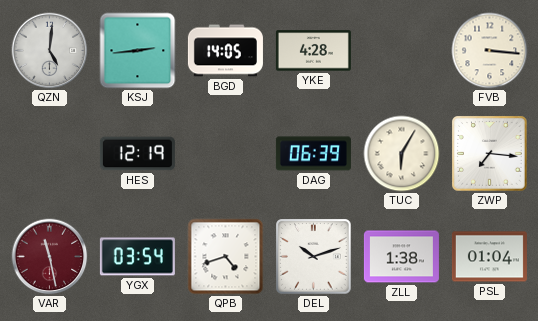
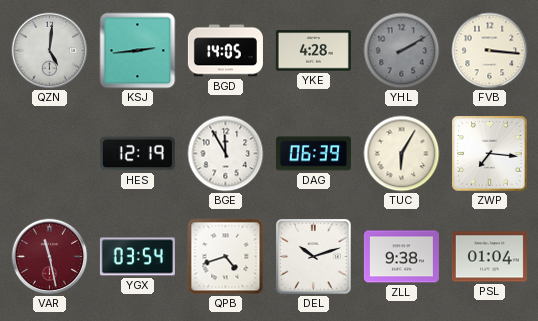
YHL: none -> 2:10
BGE: none -> 11:55
ZLL: 1:38 -> 9:38
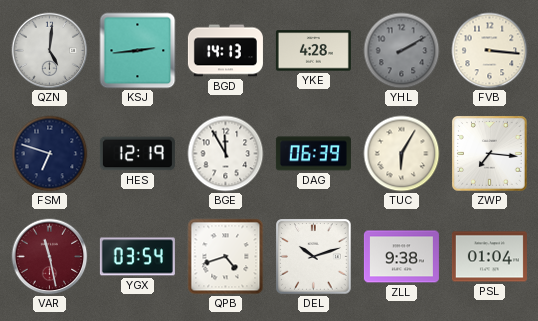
BGD: 14:05 -> 14:13
FSM: none -> 6:48
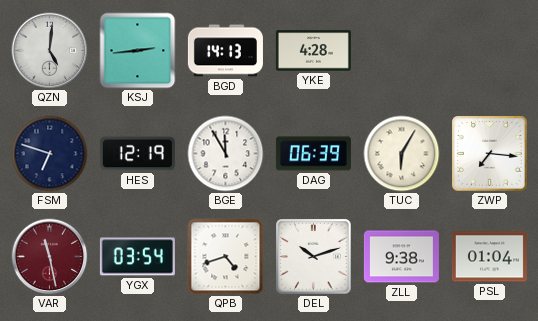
YHL: 2:10 -> none
FVB: 3:16 -> none
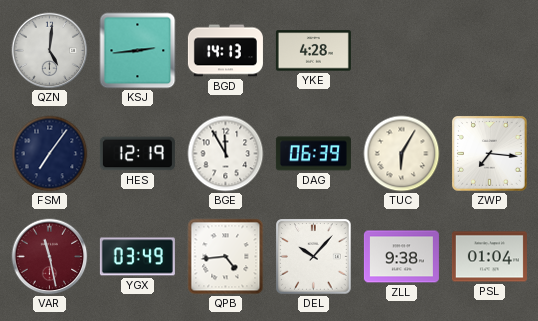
FSM: 6:48 -> 7:06
YGX: 03:54 -> 03:49
QPB: 4:42 -> 4:44
DEL: 10:12 -> 10:07
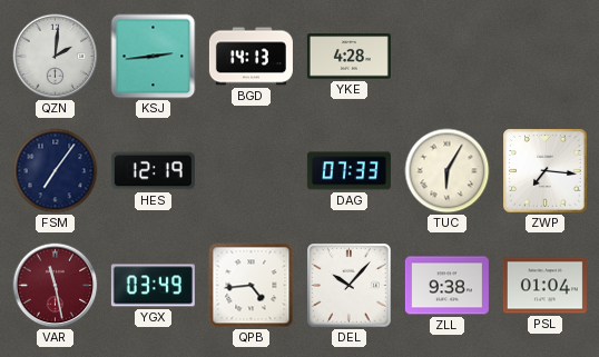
QZN: 5:01 -> 2:01
BGE: 11:55 -> none
DAG: 06:39 -> 07:33
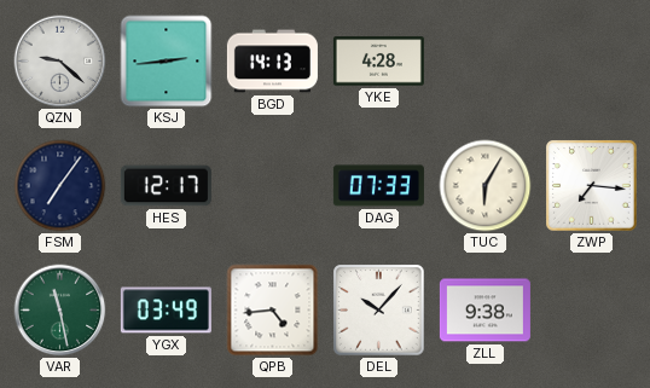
QZN: 2:01 -> 9:22
HES: 12:19 -> 12:17
VAR dial: burgundy -> green
PSL: 01:04 -> none
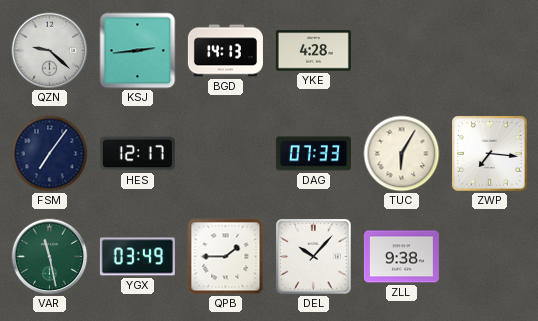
QPB: 4:44 -> 1:45
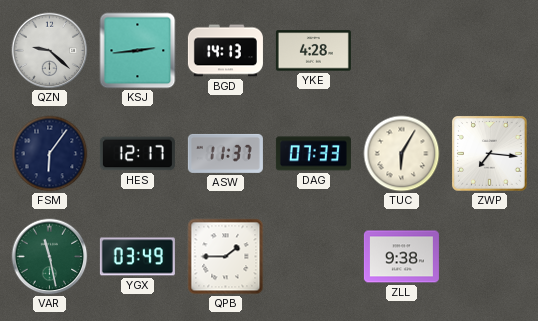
FSM: 7:06 -> 6:06
ASW: none -> 11:37
DEL: 10:07 -> none
